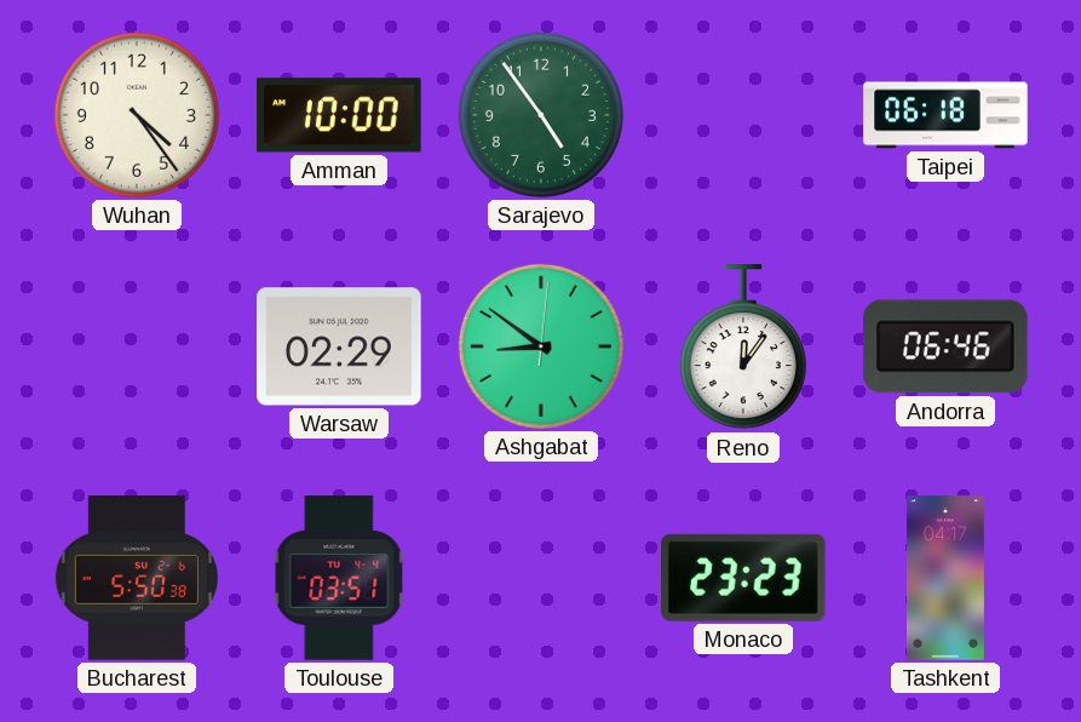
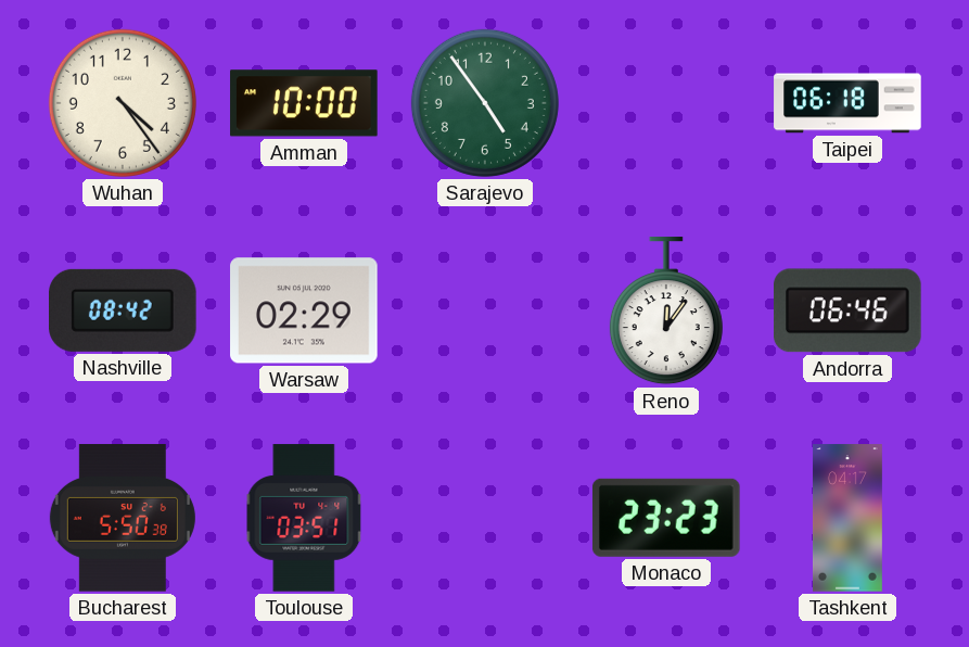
Nashville: none -> 08:42
Ashgabat: 8:51 -> none
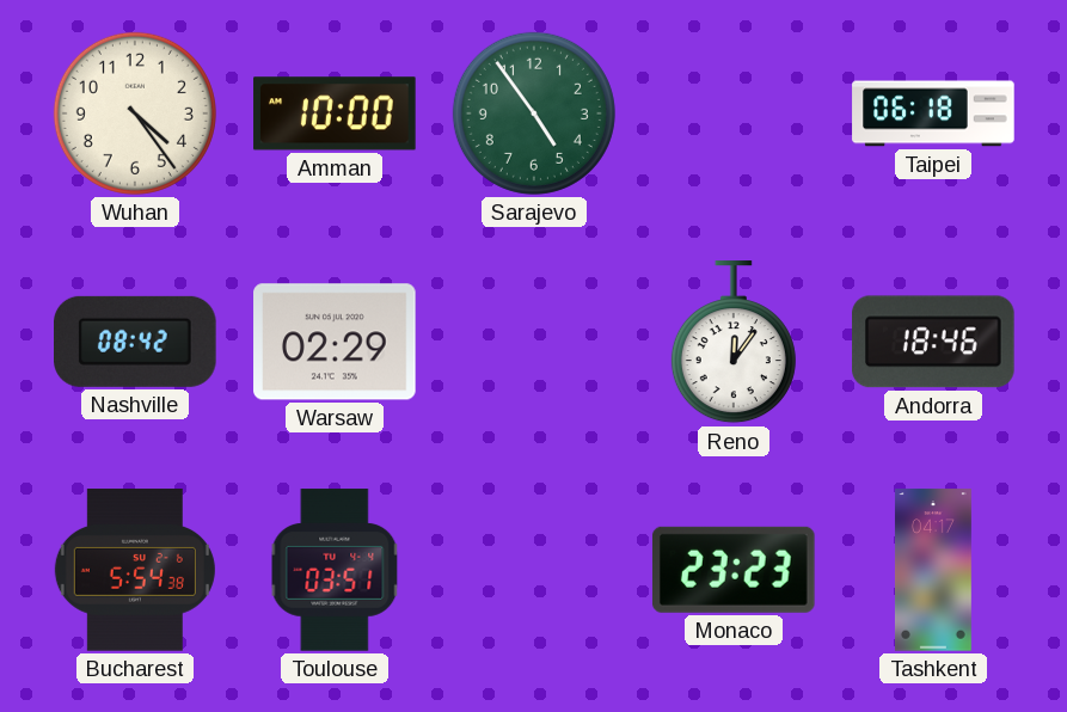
Andorra: 06:46 -> 18:46
Bucharest: 5:50 -> 5:54
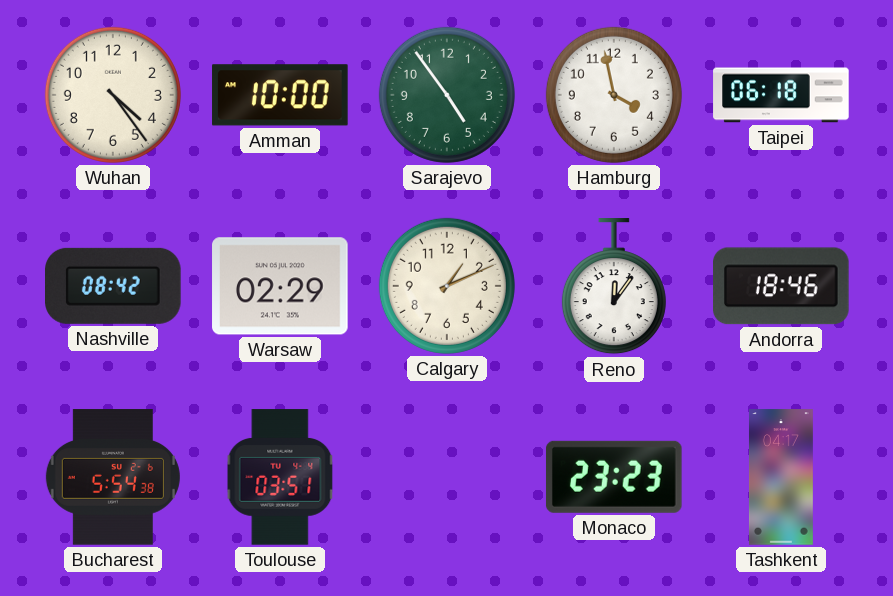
Hamburg: none -> 3:58
Calgary: none -> 1:11
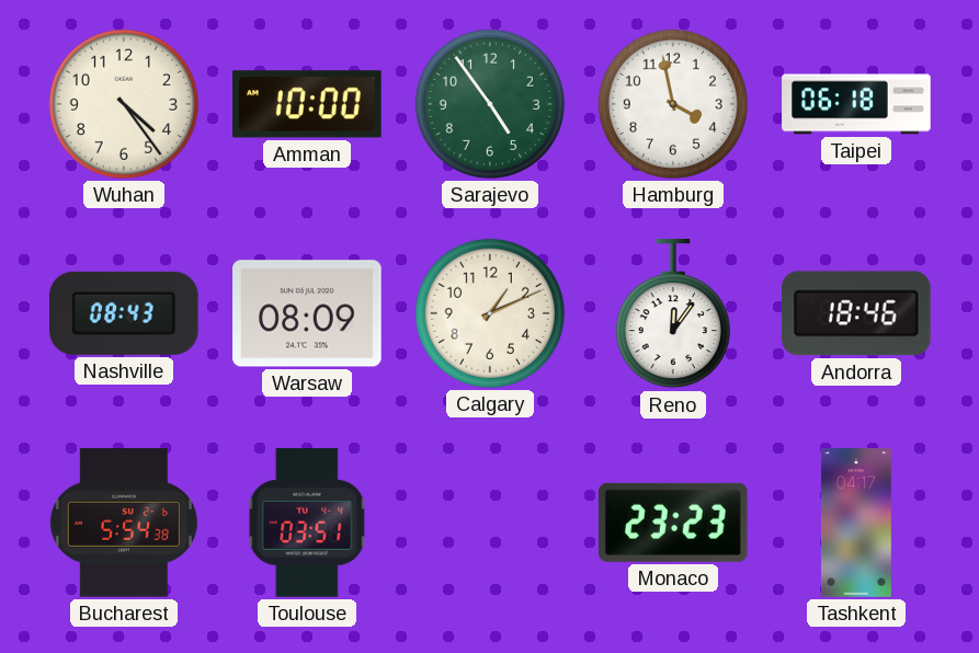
Nashville: 08:42 -> 08:43
Warsaw: 02:29 -> 08:09
